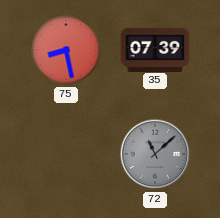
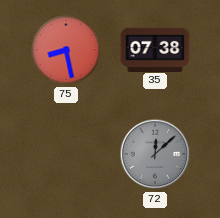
35: 07:39 -> 07:38
72: 11:08 -> 12:08
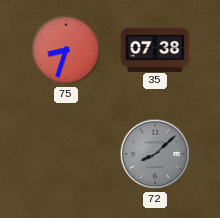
75: 8:28 -> 8:33
72: 12:08 -> 8:08
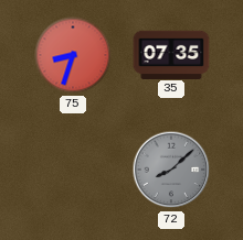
35: 07:38 -> 07:35
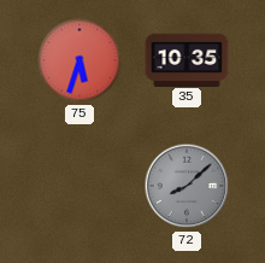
75: 8:33 -> 5:33
35: 07:35 -> 10:35
